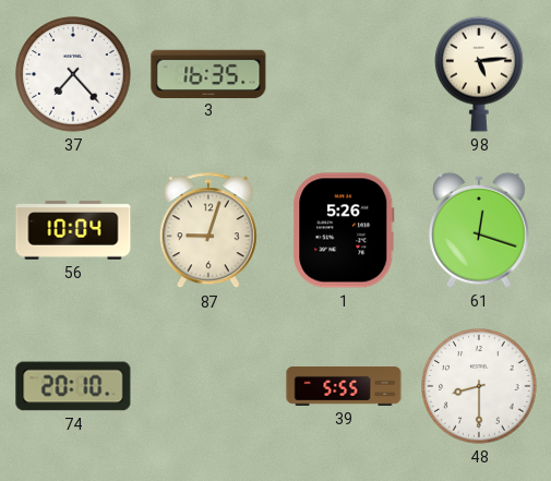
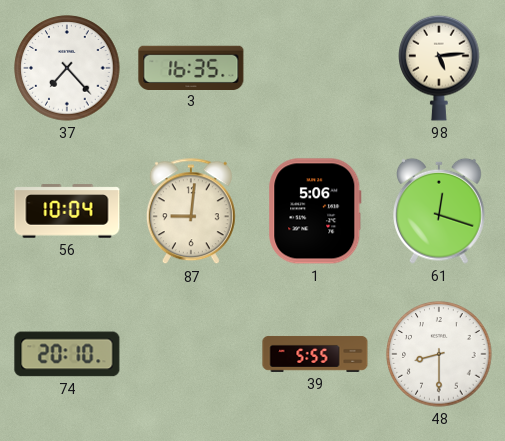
87: 9:03 -> 9:01
1: 5:26 -> 5:06
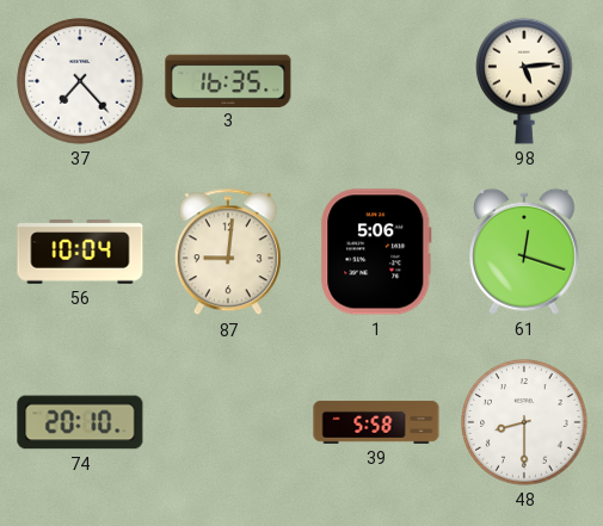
39: 5:55 -> 5:58
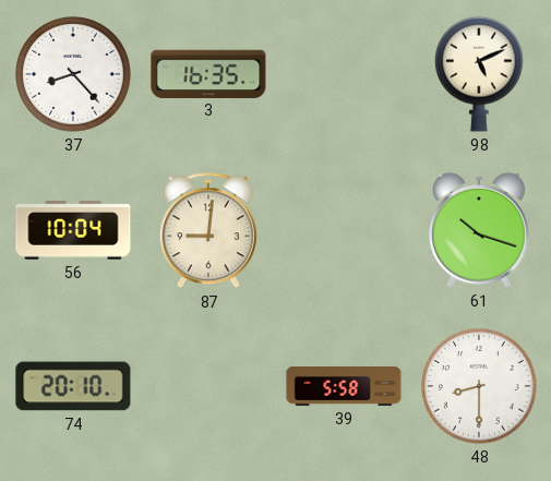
37: 7:23 -> 8:23
98: 5:14 -> 5:11
1: 5:06 -> none
61: 12:18 -> 10:18
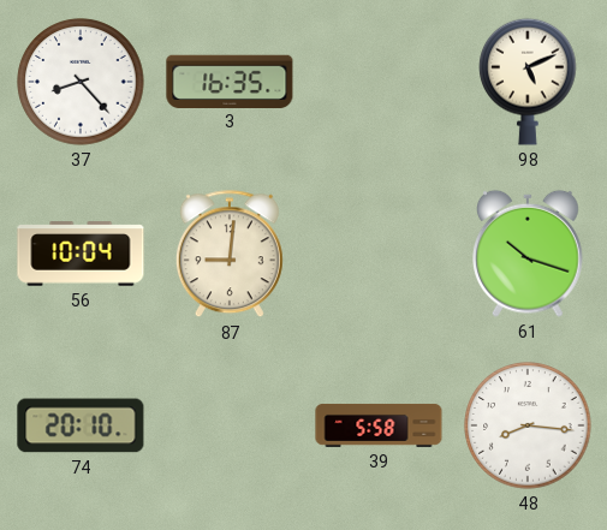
48: 8:30 -> 8:16
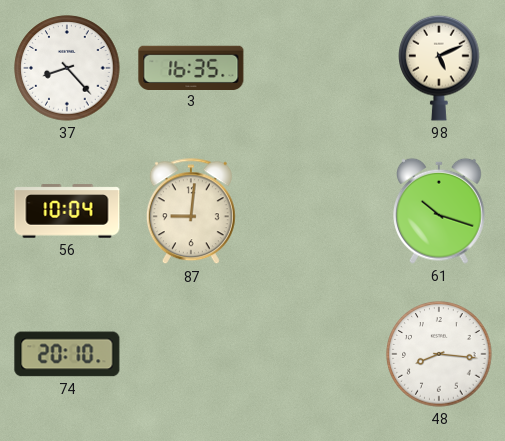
39: 5:58 -> none
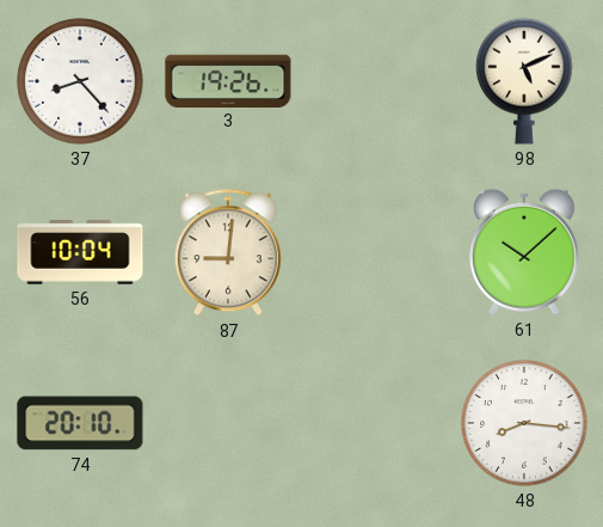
3: 16:35 -> 19:26
61: 10:18 -> 10:08
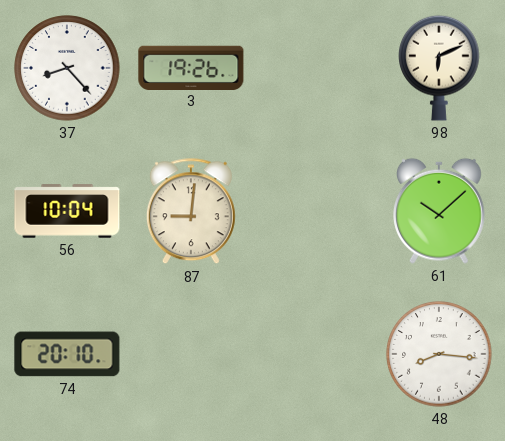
98: 5:11 -> 6:11
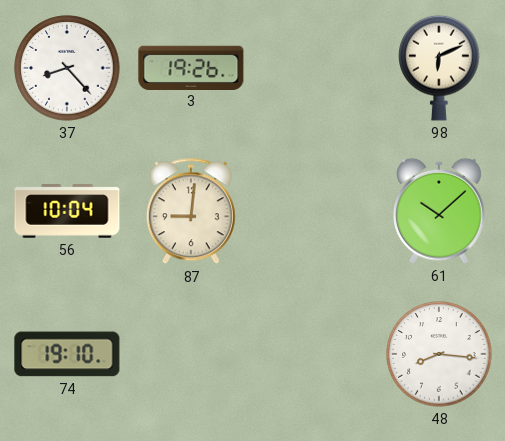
74: 20:10 -> 19:10
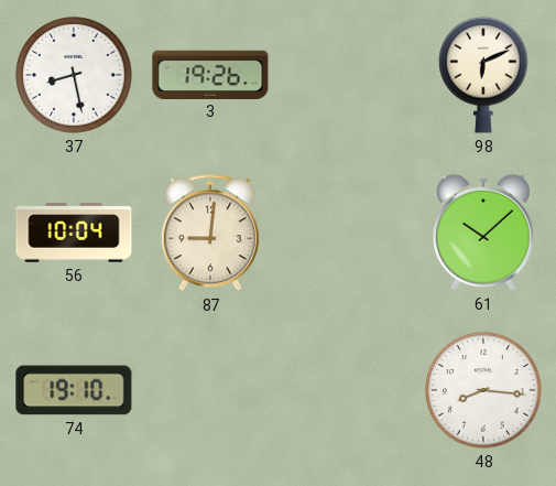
37: 8:23 -> 8:28
